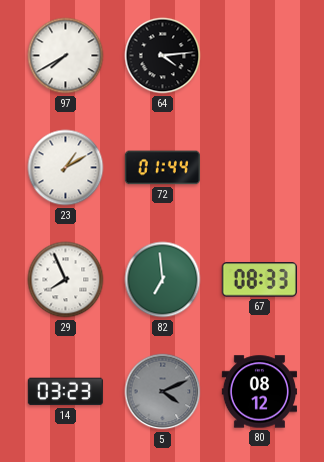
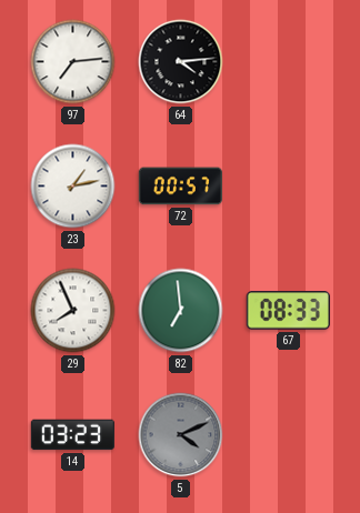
97: 7:40 -> 7:14
23: 1:10 -> 1:13
72: 01:44 -> 00:57
80: 08:12 -> none
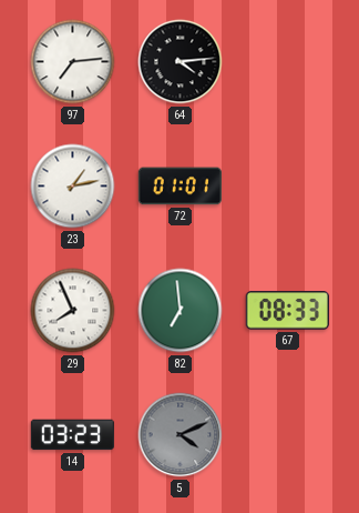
72: 00:57 -> 01:01
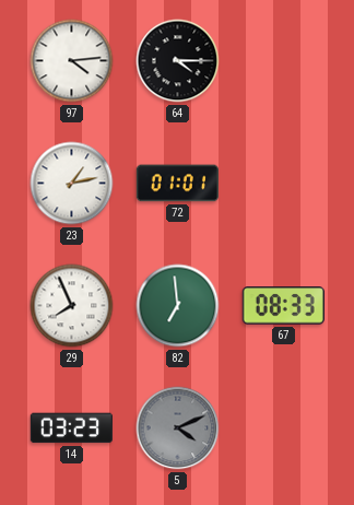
97: 7:14 -> 4:14
64: 4:14 -> 4:15
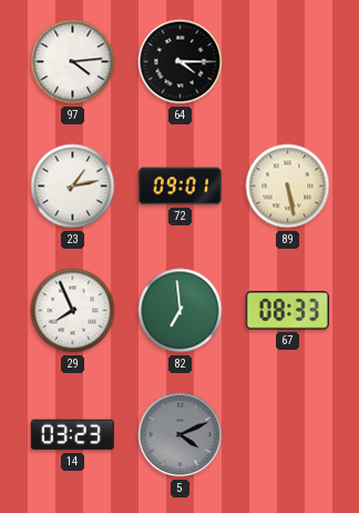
72: 01:01 -> 09:01
89: none -> 5:28
